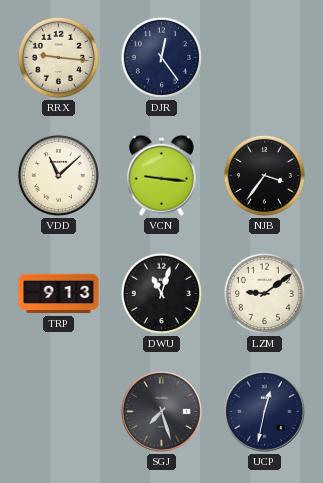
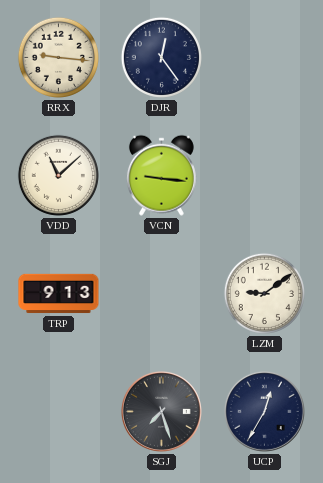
NJB: 3:36 -> none
DWU: 11:03 -> none
UCP: 12:32 -> 12:35
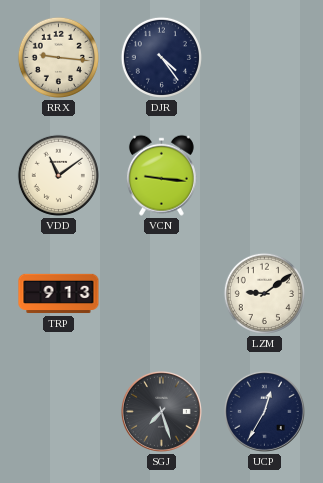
DJR: 12:24 -> 4:24
VDD: 11:08 -> 11:09
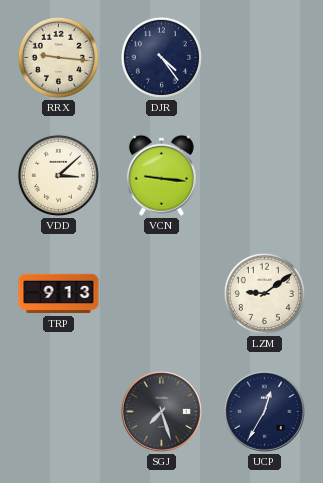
VDD: 11:09 -> 3:08
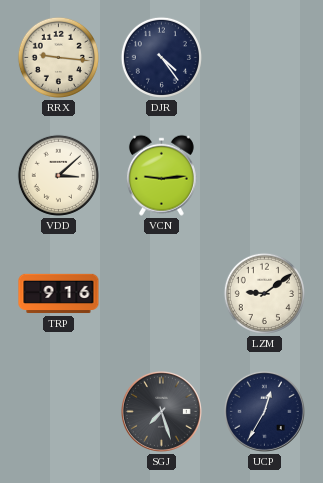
VCN: 9:16 -> 9:14
TRP: 9:13 -> 9:16
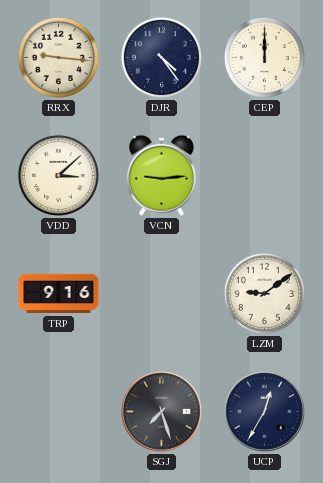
CEP: none -> 12:00
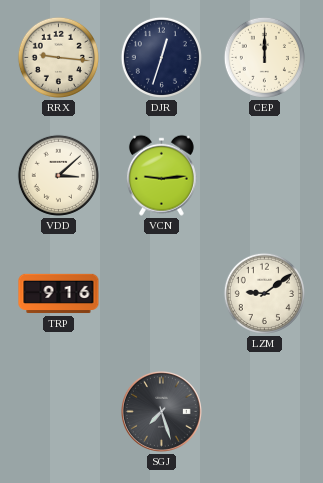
DJR: 4:24 -> 12:33
UCP: 12:35 -> none
